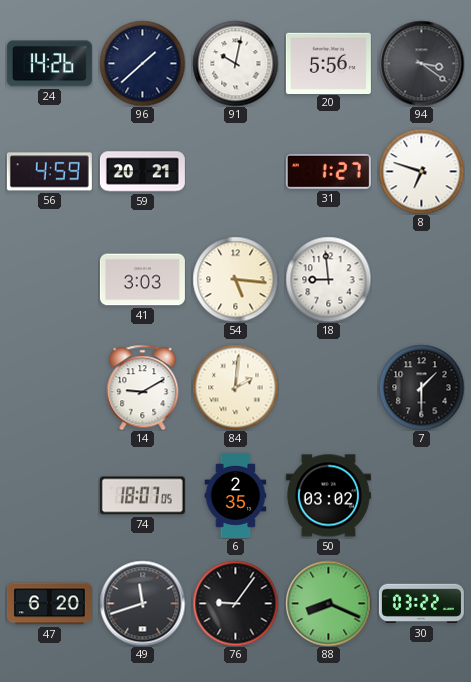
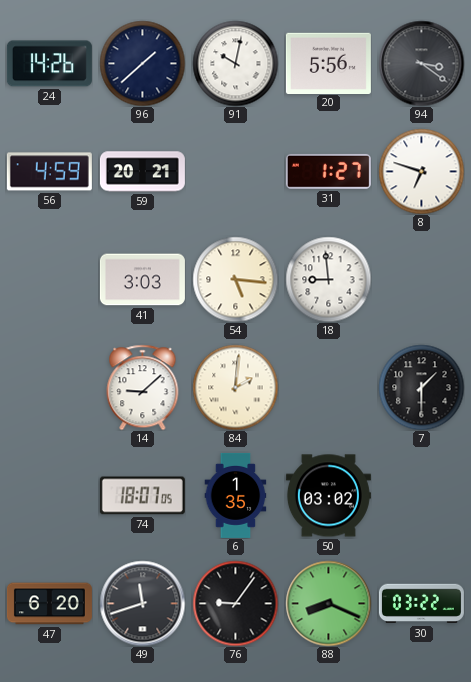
14: 9:10 -> 9:08
6: 2:35 -> 1:35
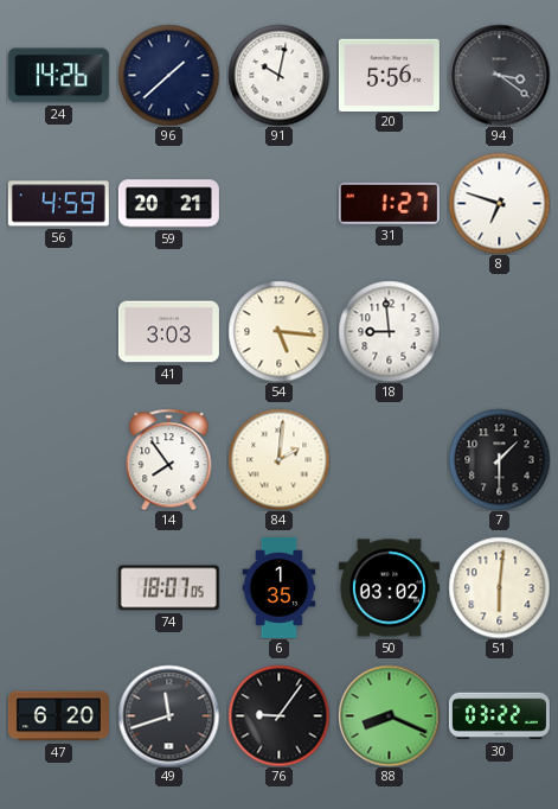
14: 9:08 -> 7:54
51: none -> 6:01
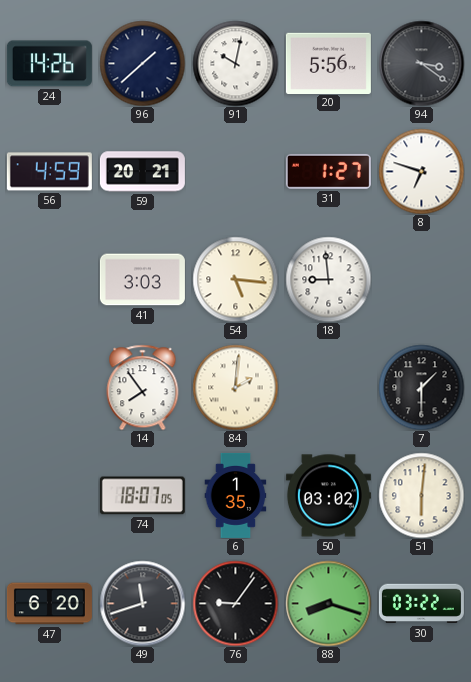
88: 8:19 -> 8:18
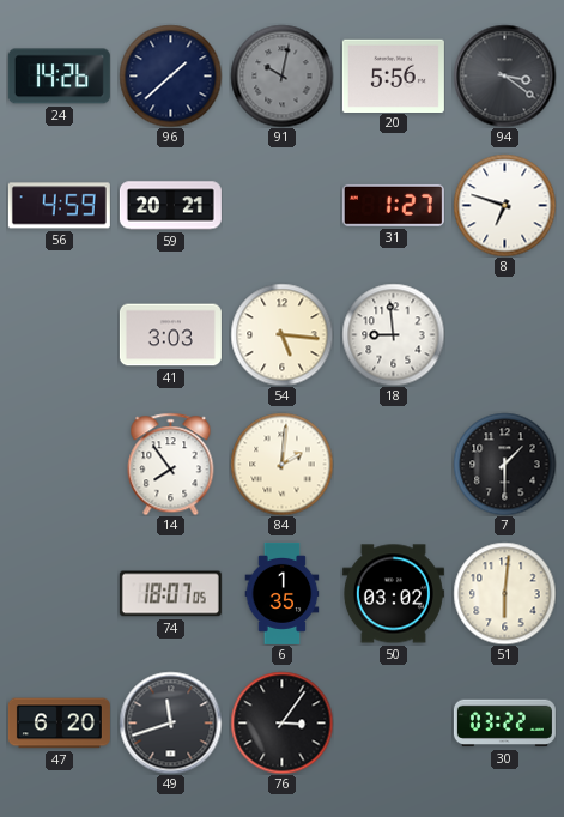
91 dial: white -> grey
76: 9:06 -> 3:06
88: 8:18 -> none
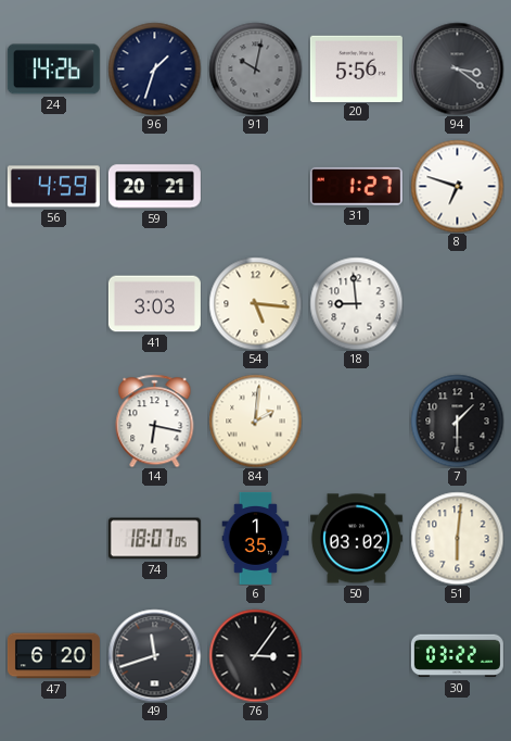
96: 1:38 -> 1:33
14: 7:54 -> 6:17
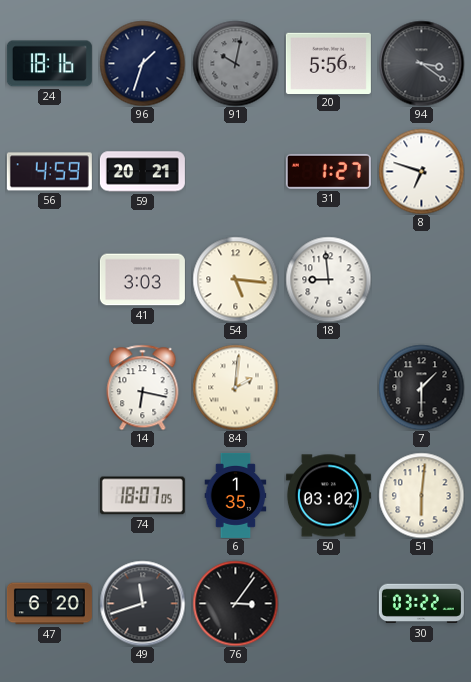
24: 14:26 -> 18:16
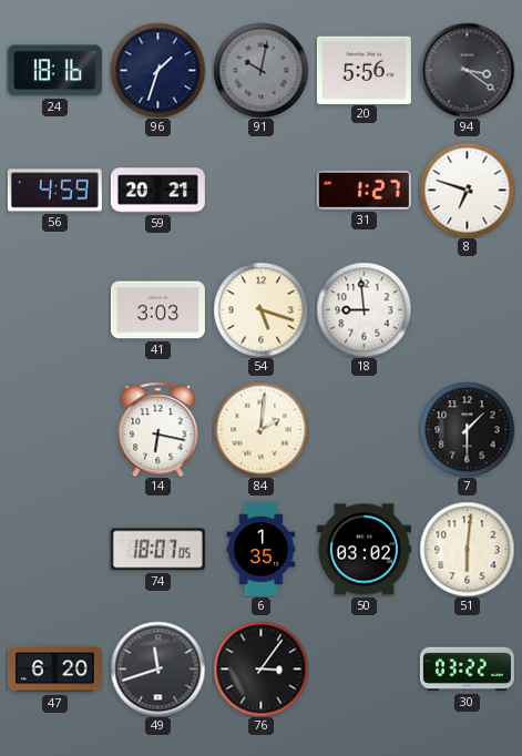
54: 5:16 -> 5:18
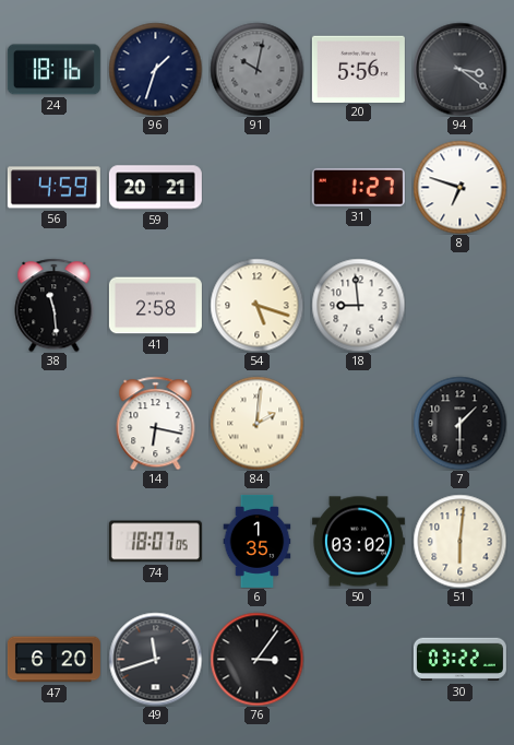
38: none -> 11:29
41: 3:03 -> 2:58
